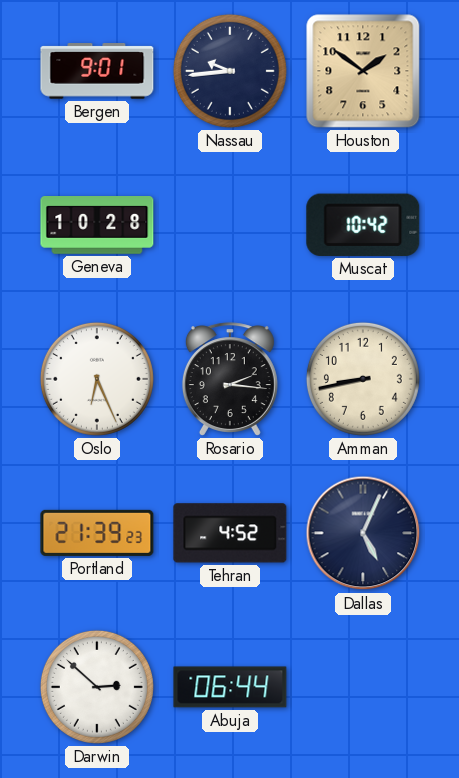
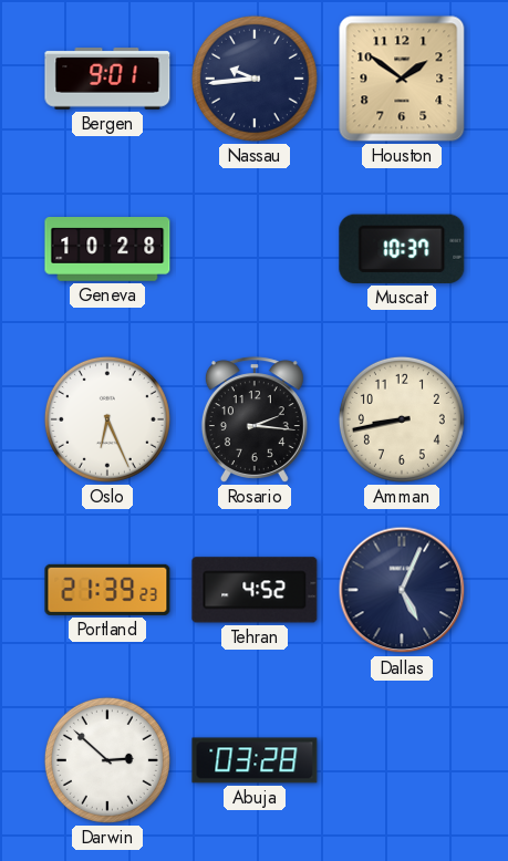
Muscat: 10:42 -> 10:37
Abuja: 06:44 -> 03:28
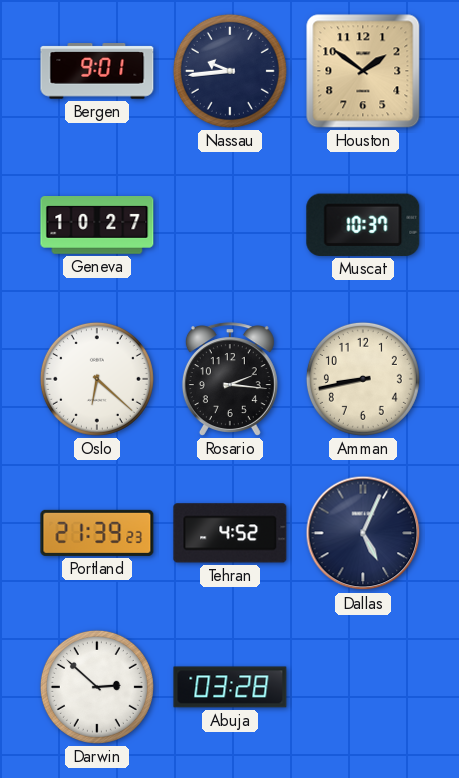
Geneva: 10:28 -> 10:27
Oslo: 6:26 -> 6:22
